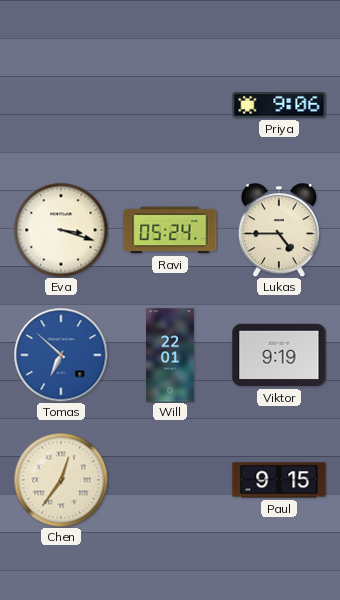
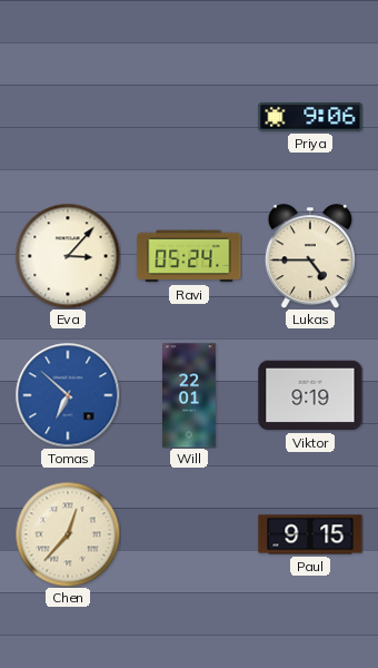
Eva: 3:18 -> 3:07
Chen: 12:36 -> 12:37
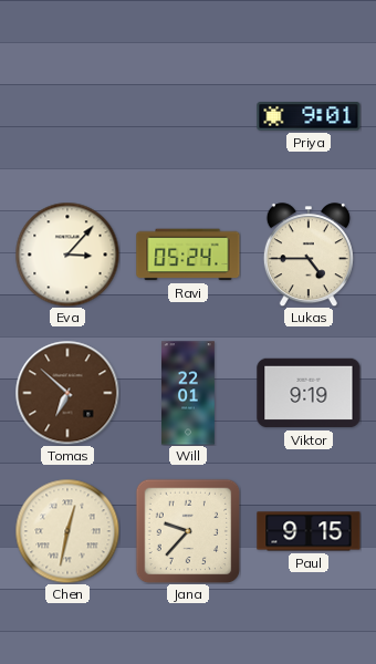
Priya: 9:06 -> 9:01
Tomas dial: blue -> brown
Chen: 12:37 -> 12:32
Jana: none -> 9:37
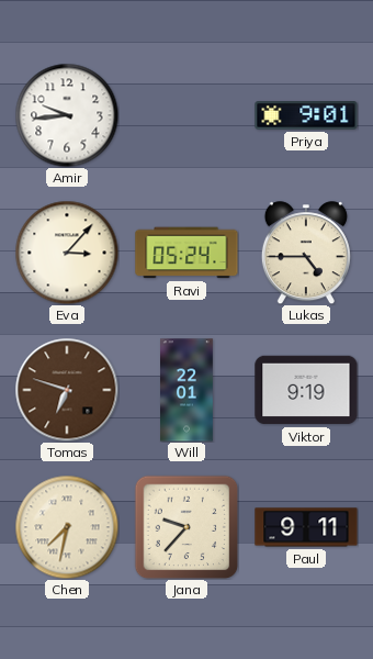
Amir: none -> 9:44
Tomas: 6:52 -> 6:48
Chen: 12:32 -> 7:32
Paul: 9:15 -> 9:11
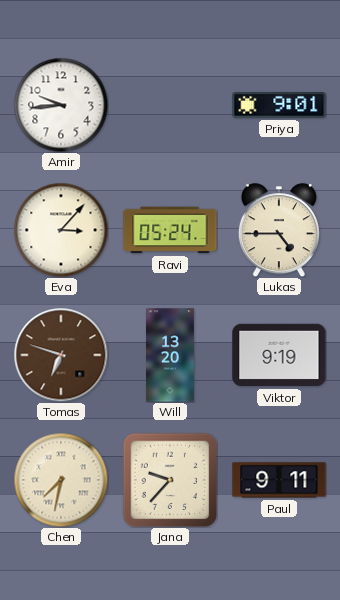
Will: 22:01 -> 13:20
